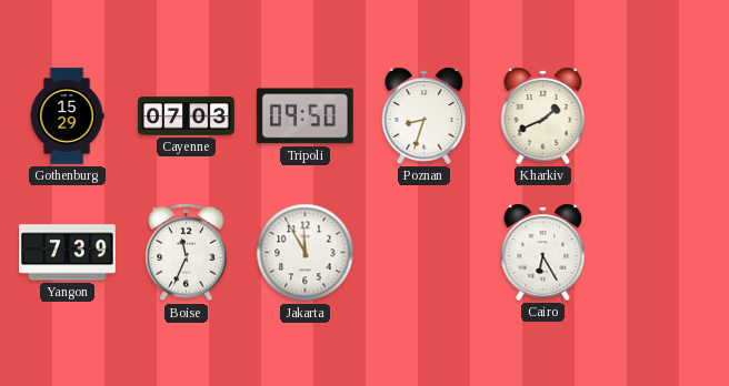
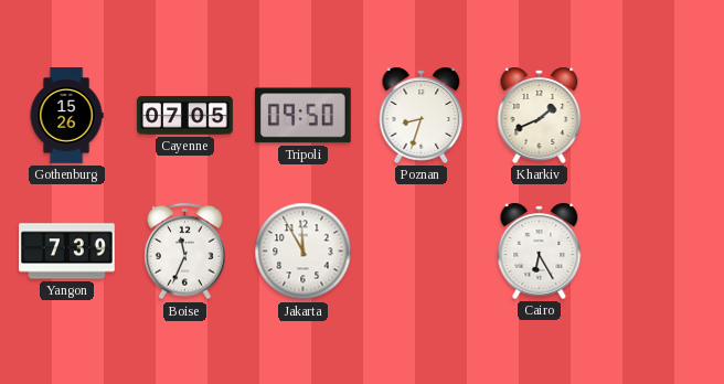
Gothenburg: 15:29 -> 15:26
Cayenne: 07:03 -> 07:05
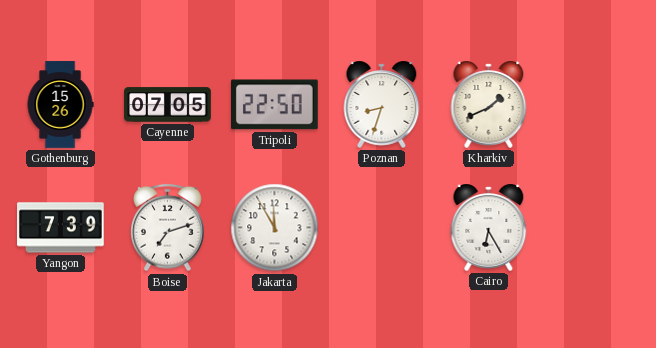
Tripoli: 09:50 -> 22:50
Boise: 11:34 -> 7:12
